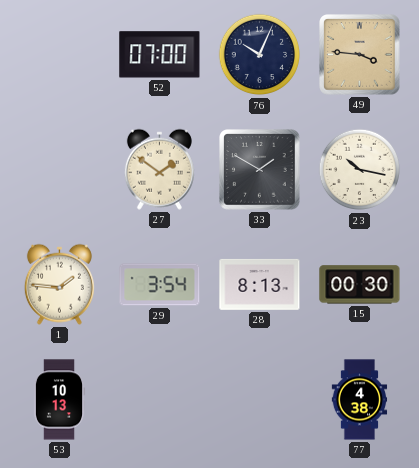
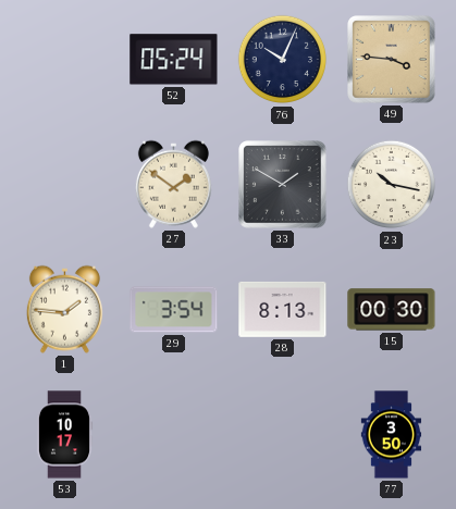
52: 07:00 -> 05:24
53: 10:13 -> 10:17
77: 4:38 -> 3:50
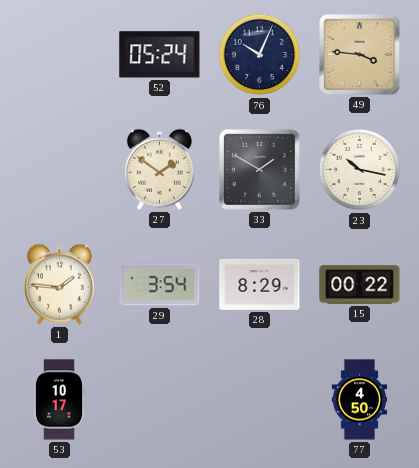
28: 8:13 -> 8:29
15: 00:30 -> 00:22
77: 3:50 -> 4:50
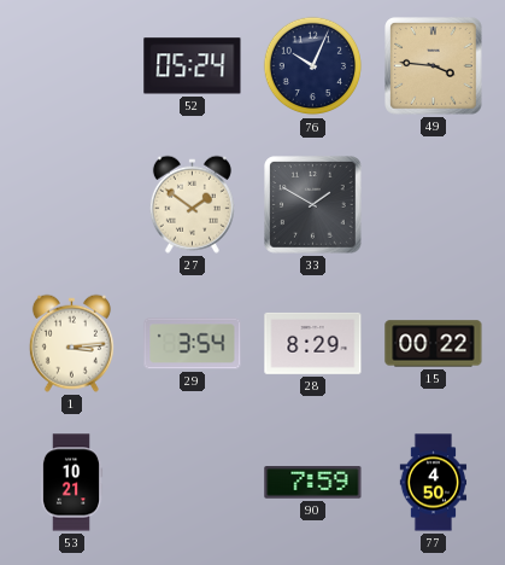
23: 10:17 -> none
1: 1:46 -> 3:14
53: 10:17 -> 10:21
90: none -> 7:59
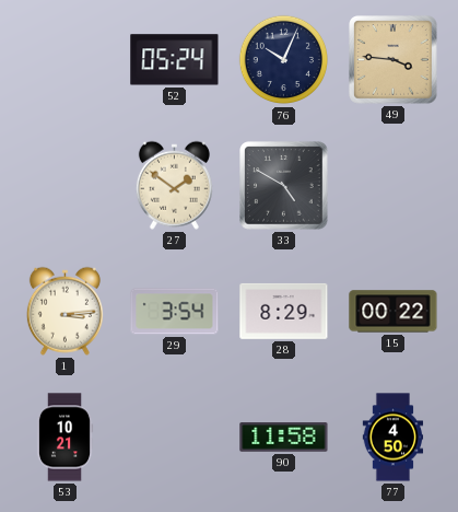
33: 1:50 -> 4:50
90: 7:59 -> 11:58
